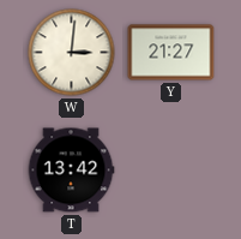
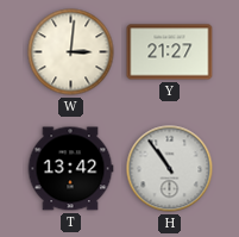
H: none -> 10:54
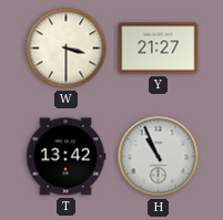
W: 3:01 -> 3:30
H: 10:54 -> 10:56
